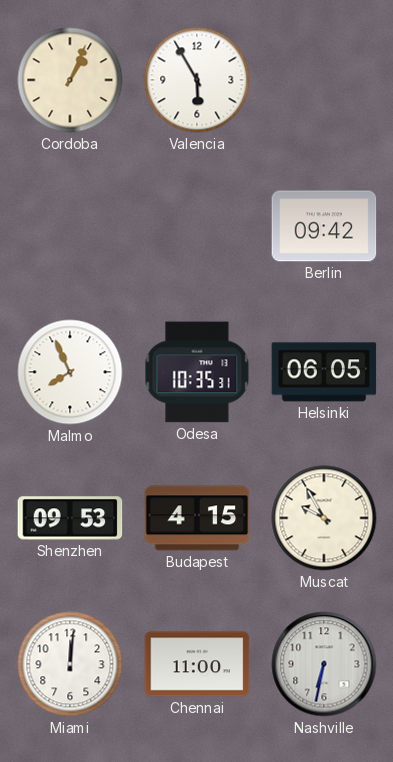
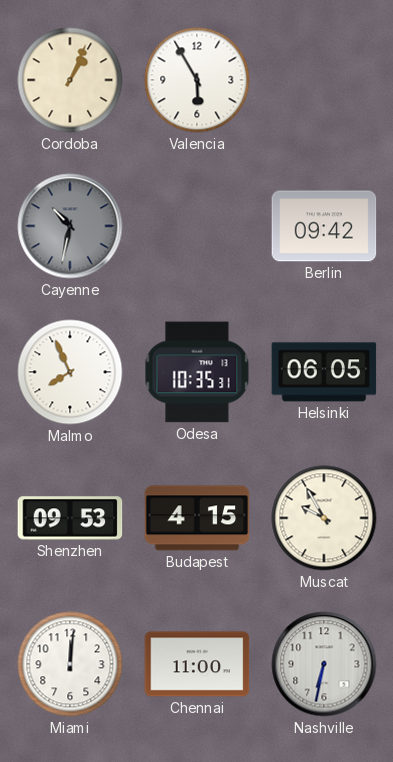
Cayenne: none -> 10:32
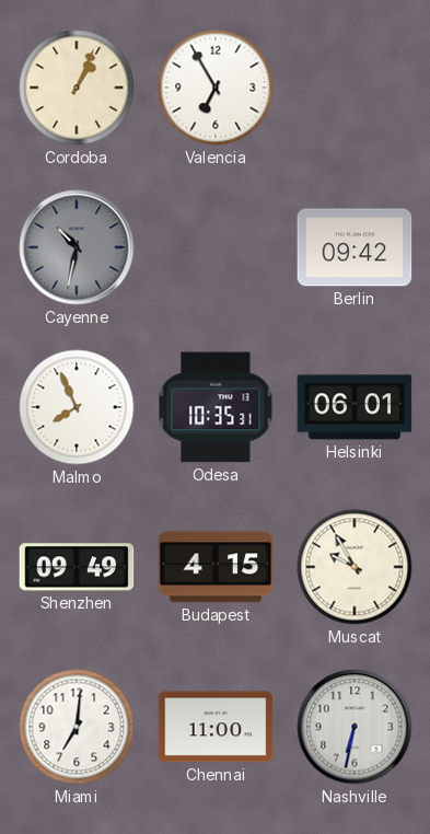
Valencia: 5:55 -> 6:55
Helsinki: 06:05 -> 06:01
Shenzhen: 09:53 -> 09:49
Miami: 12:01 -> 7:01
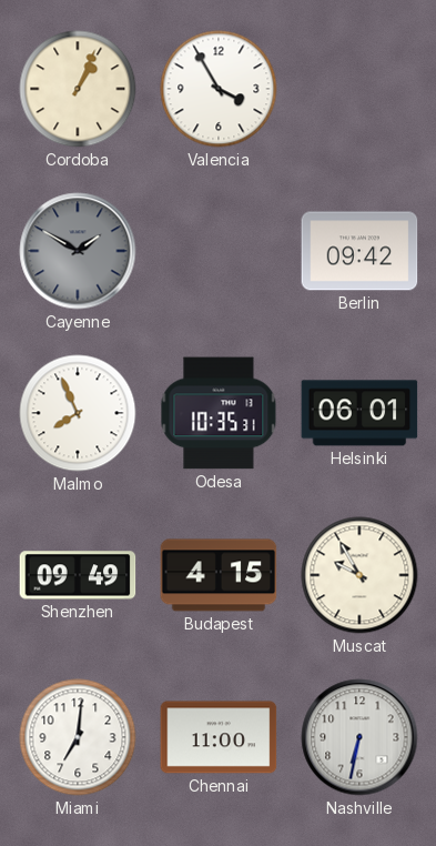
Valencia: 6:55 -> 3:55
Cayenne: 10:32 -> 1:50
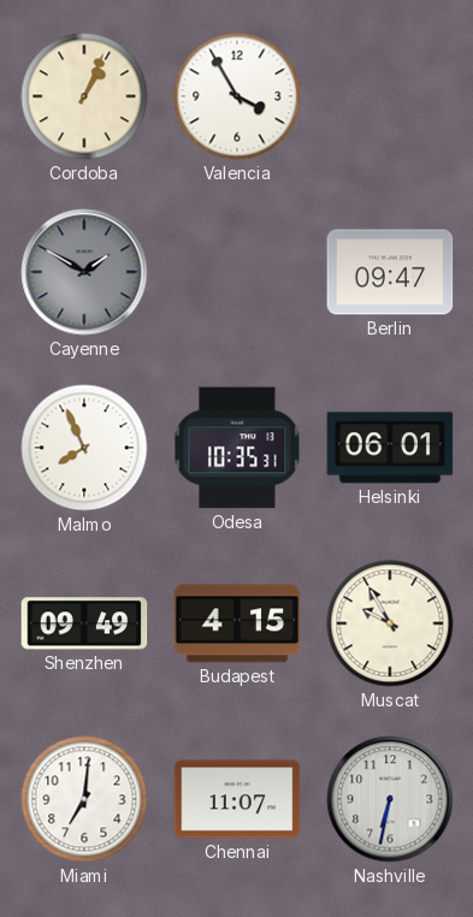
Berlin: 09:42 -> 09:47
Chennai: 11:00 -> 11:07
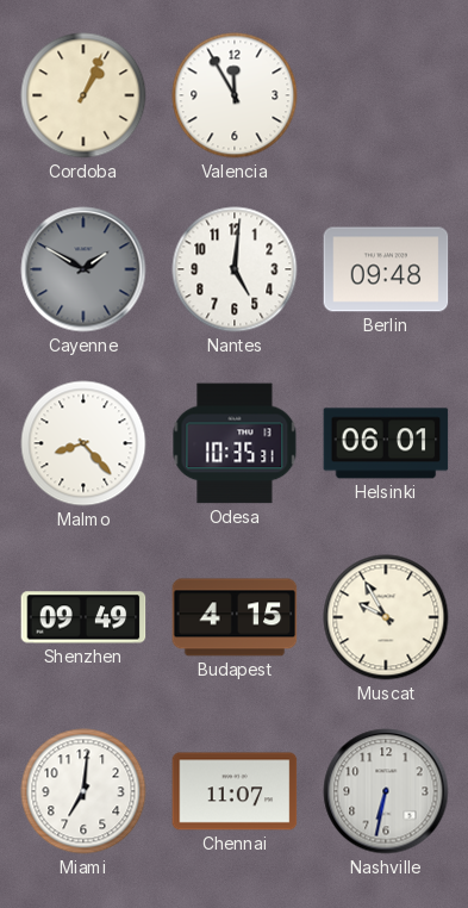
Valencia: 3:55 -> 11:55
Nantes: none -> 5:01
Berlin: 09:47 -> 09:48
Malmo: 7:56 -> 8:23
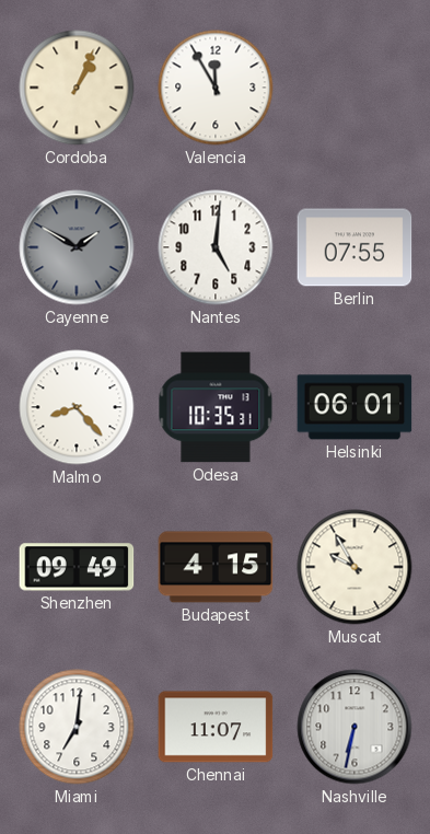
Berlin: 09:48 -> 07:55
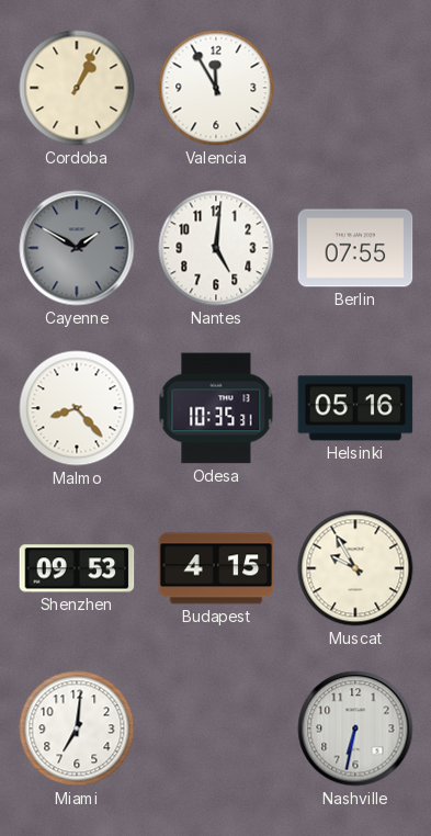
Helsinki: 06:01 -> 05:16
Shenzhen: 09:49 -> 09:53
Chennai: 11:07 -> none
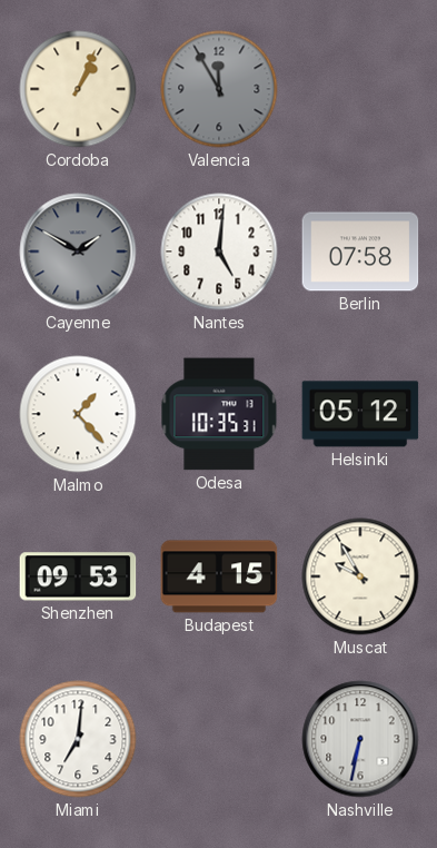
Valencia dial: white -> grey
Berlin: 07:55 -> 07:58
Malmo: 8:23 -> 1:23
Helsinki: 05:16 -> 05:12
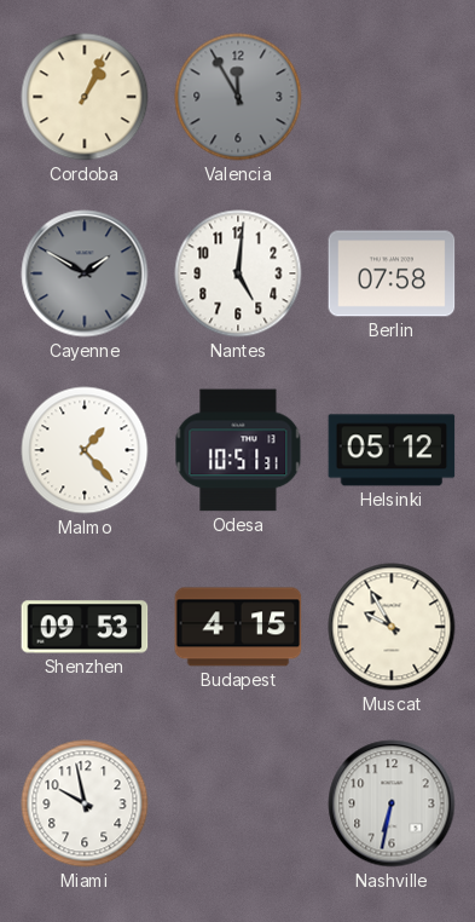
Odesa: 10:35 -> 10:51
Miami: 7:01 -> 9:58
